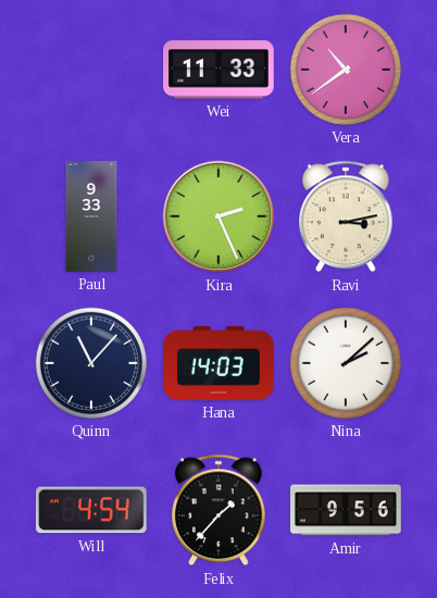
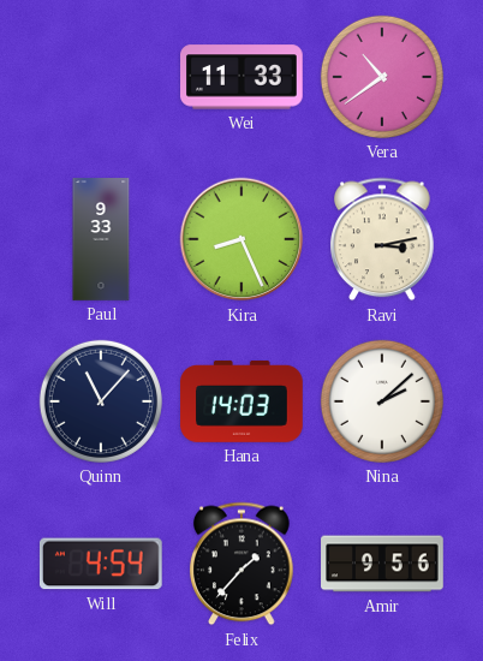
Kira: 2:26 -> 8:26
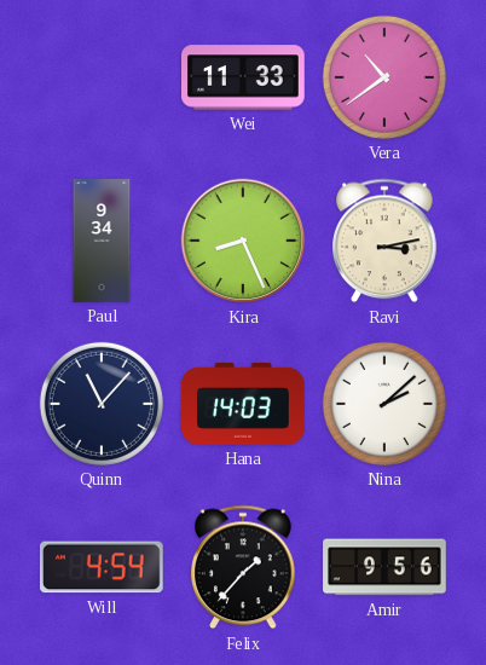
Paul: 9:33 -> 9:34
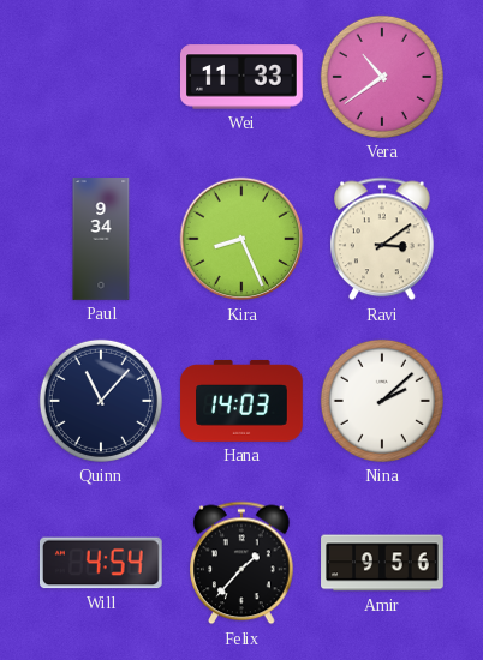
Ravi: 3:13 -> 3:09
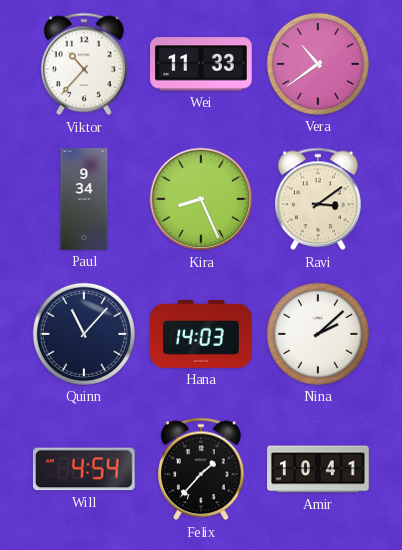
Viktor: none -> 10:37
Amir: 9:56 -> 10:41
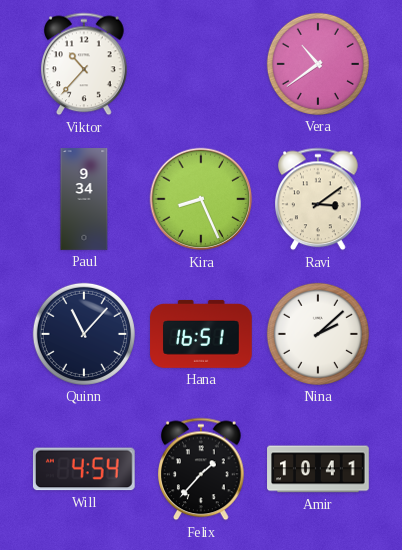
Wei: 11:33 -> none
Hana: 14:03 -> 16:51
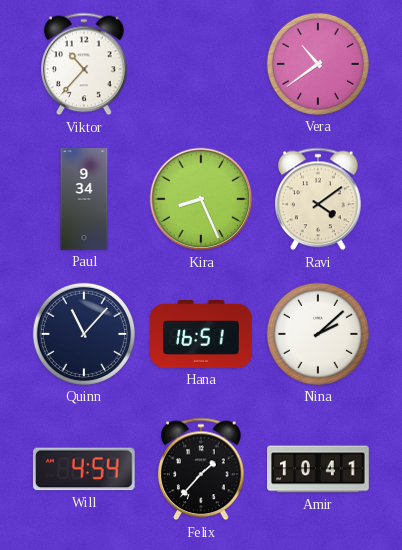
Ravi: 3:09 -> 4:09
